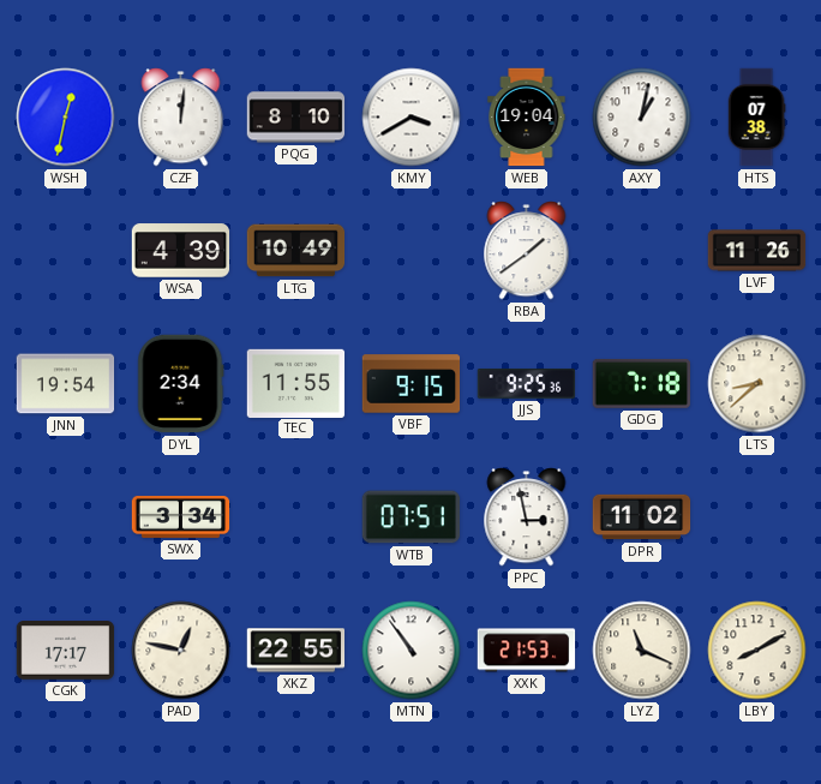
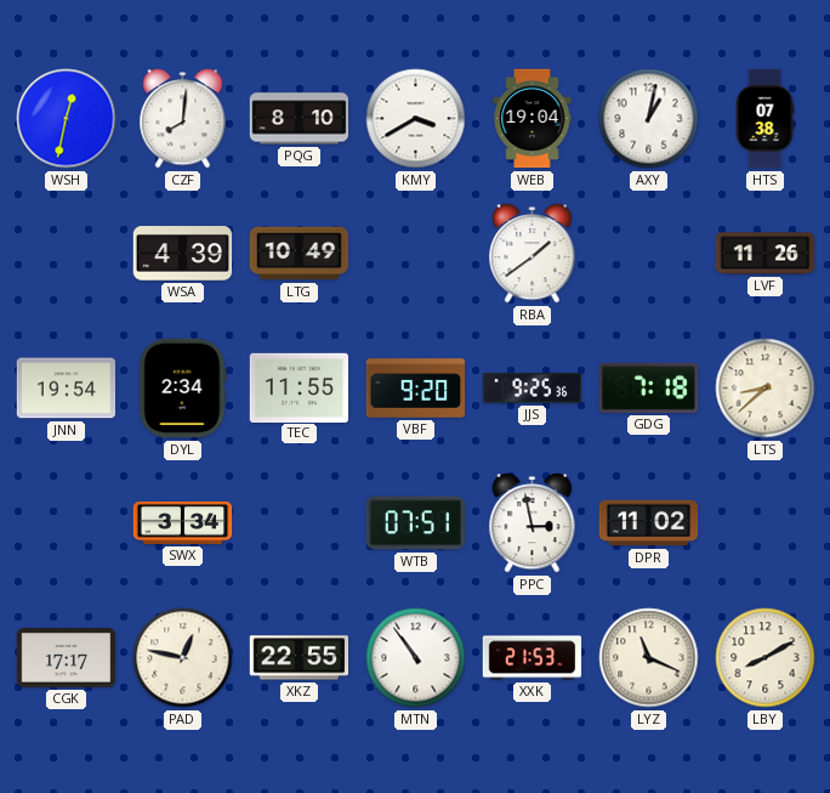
CZF: 12:01 -> 8:01
VBF: 9:15 -> 9:20
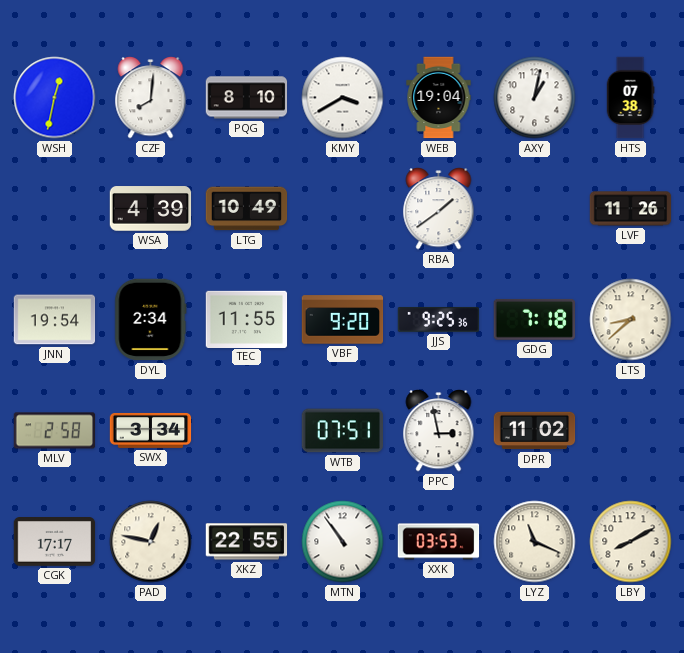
MLV: none -> 2:58
XXK: 21:53 -> 03:53
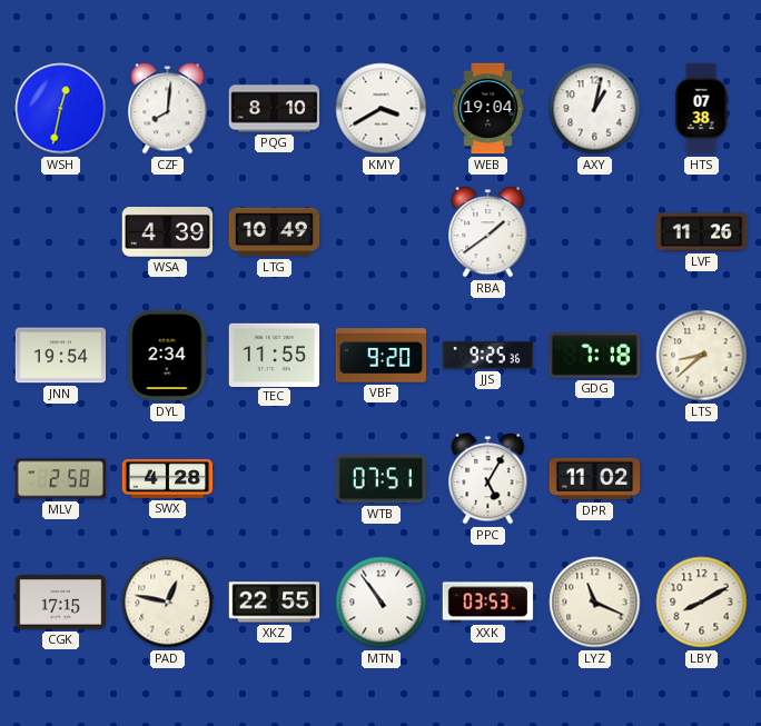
SWX: 3:34 -> 4:28
PPC: 2:58 -> 5:05
CGK: 17:17 -> 17:15
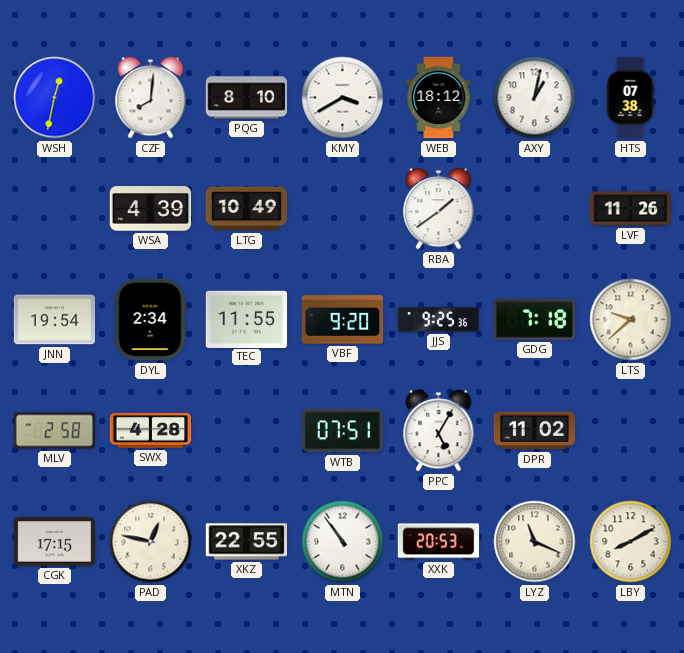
WEB: 19:04 -> 18:12
LTS: 8:38 -> 9:38
XXK: 03:53 -> 20:53
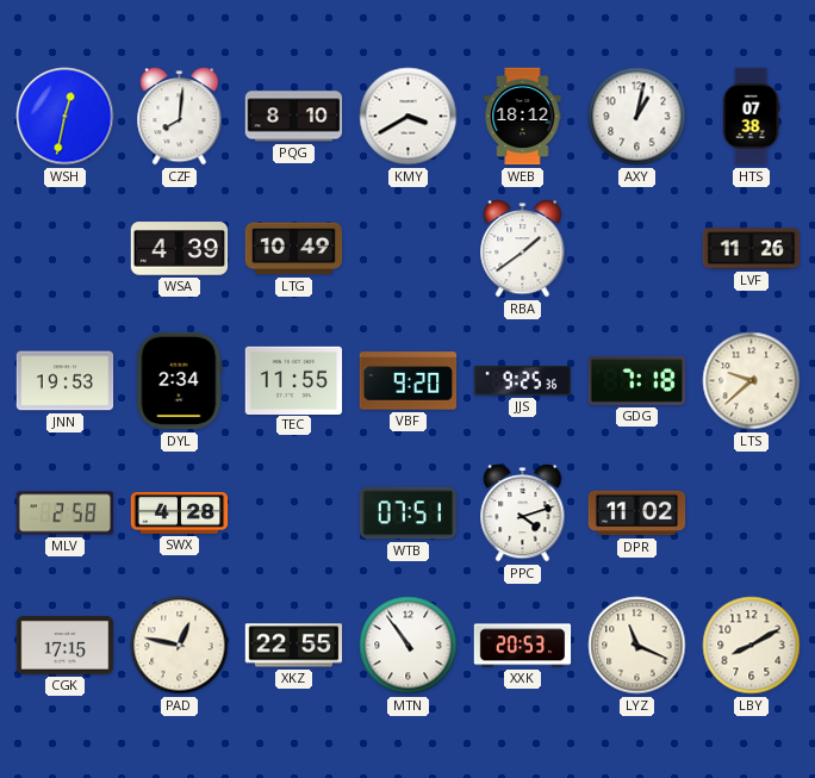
JNN: 19:54 -> 19:53
PPC: 5:05 -> 4:12
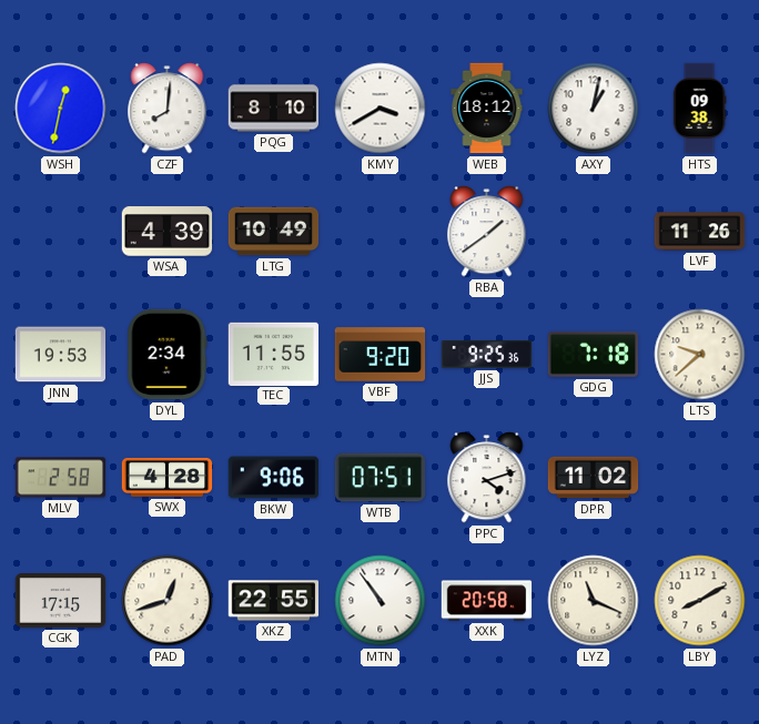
HTS: 07:38 -> 09:38
BKW: none -> 9:06
PAD: 12:47 -> 12:42
XXK: 20:53 -> 20:58
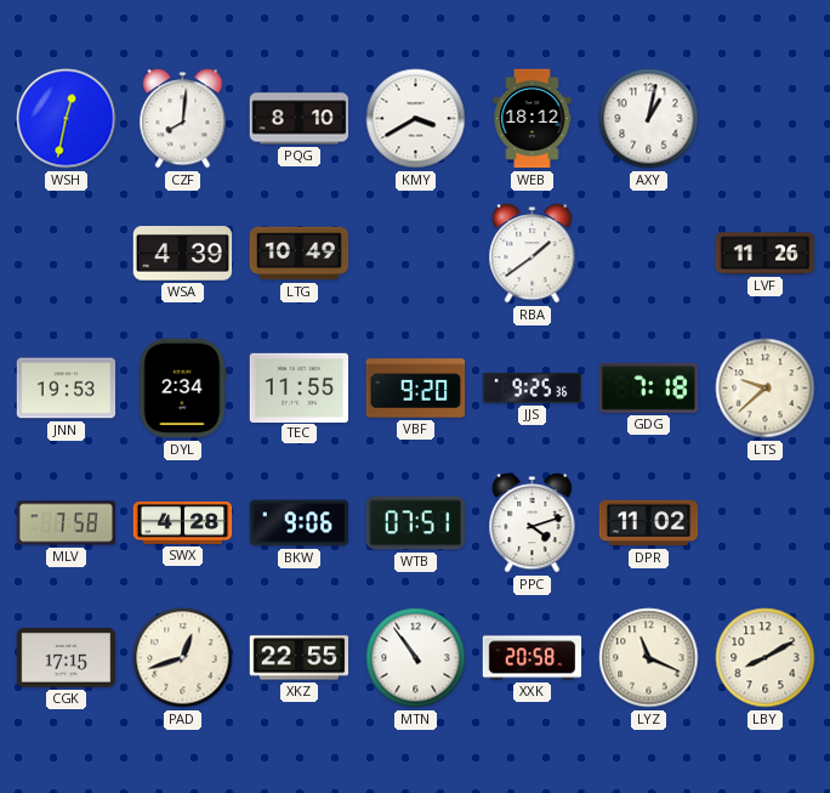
HTS: 09:38 -> none
MLV: 2:58 -> 7:58
